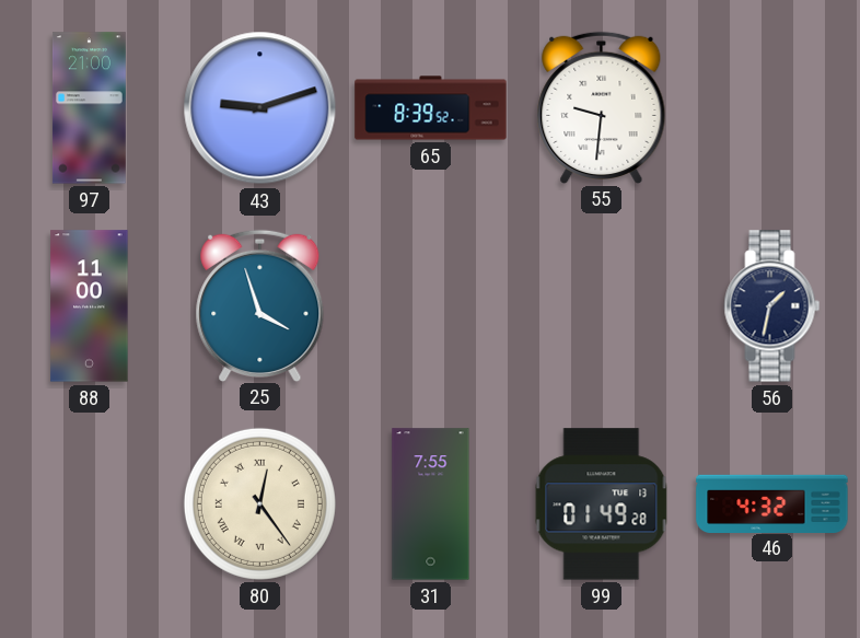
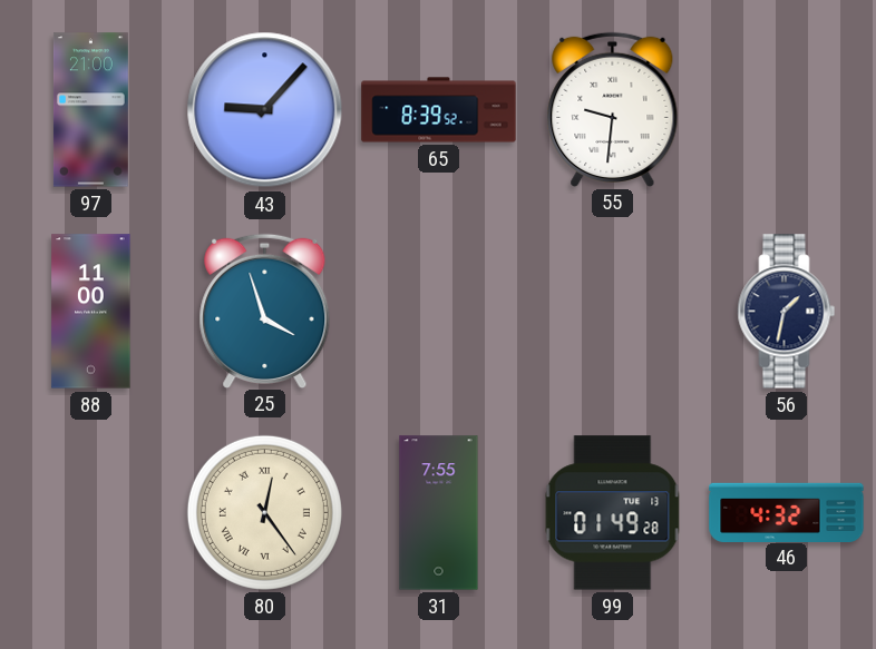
43: 9:12 -> 9:07
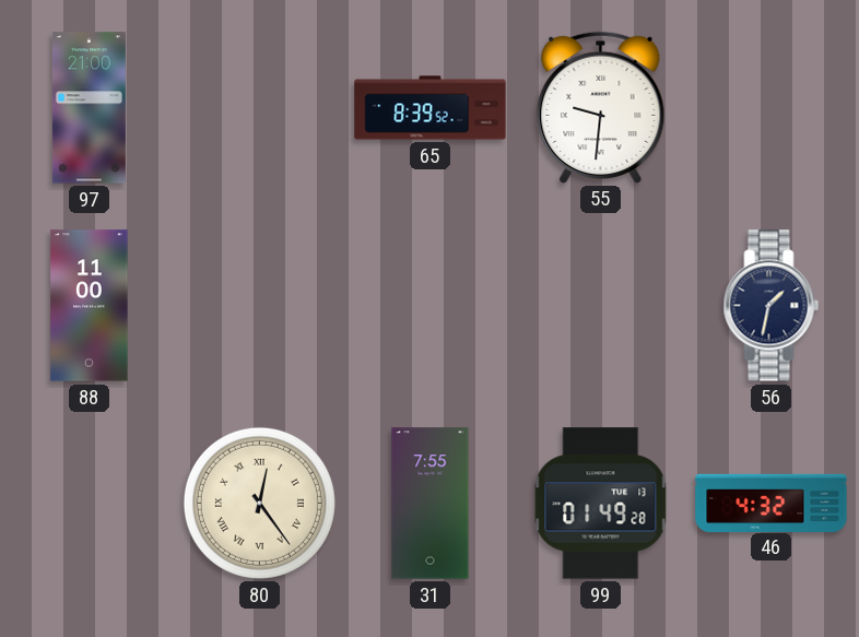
43: 9:07 -> none
25: 3:57 -> none
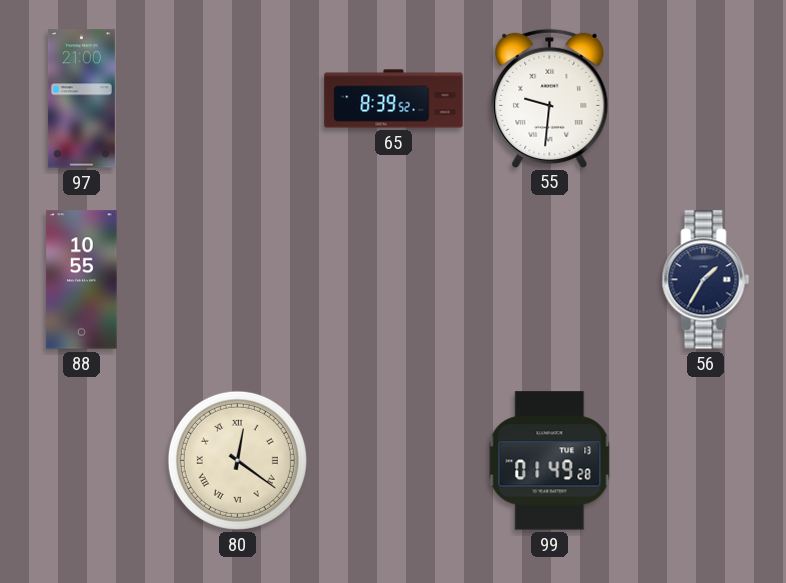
88: 11:00 -> 10:55
56: 1:32 -> 1:35
80: 12:24 -> 12:21
31: 7:55 -> none
46: 4:32 -> none
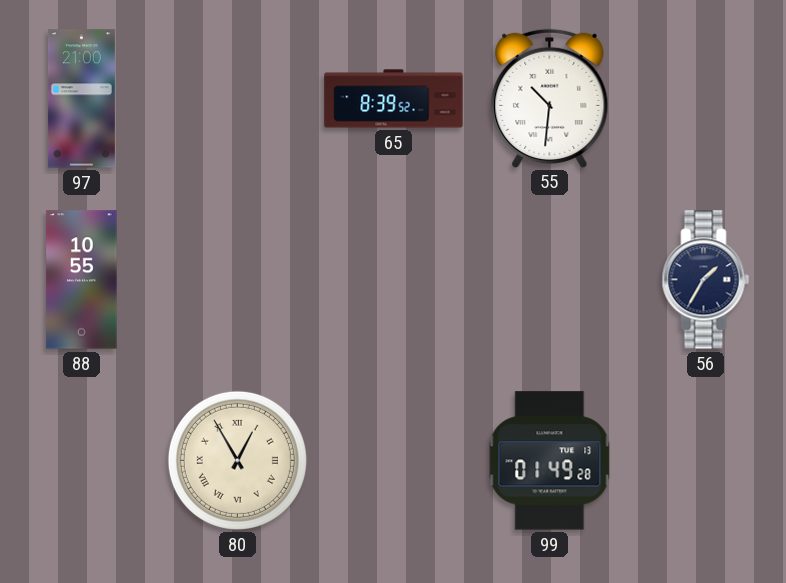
55: 9:31 -> 10:31
80: 12:21 -> 12:55
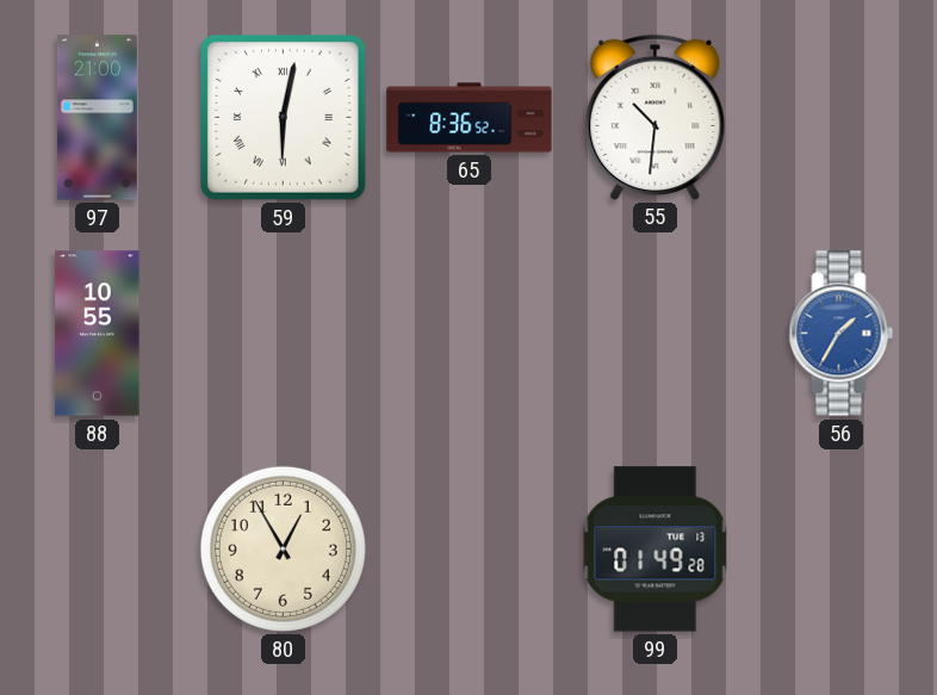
59: none -> 6:02
65: 8:39 -> 8:36
56 dial: navy -> blue
80 numerals: Roman -> Arabic
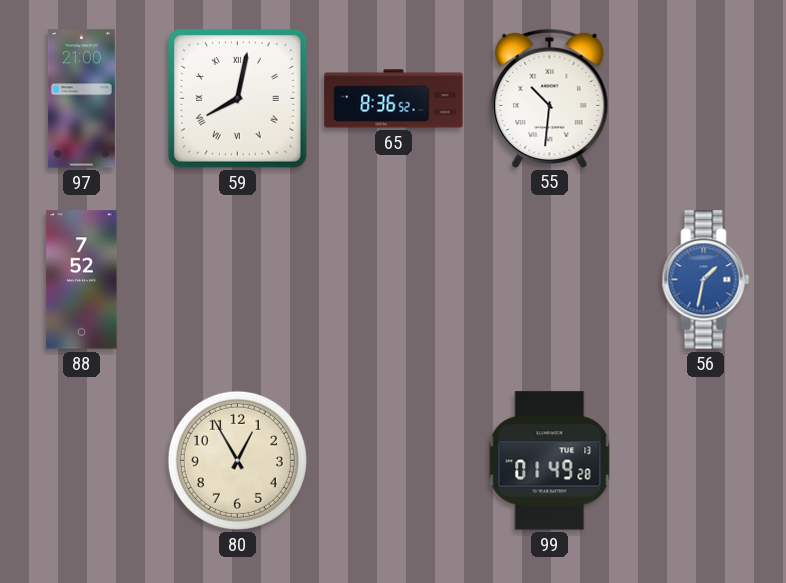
59: 6:02 -> 8:02
88: 10:55 -> 7:52
56: 1:35 -> 1:32
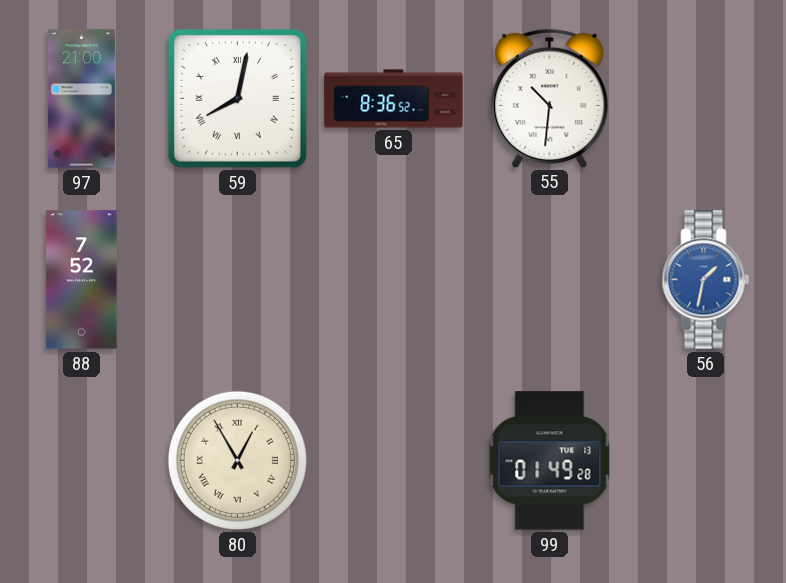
80 numerals: Arabic -> Roman
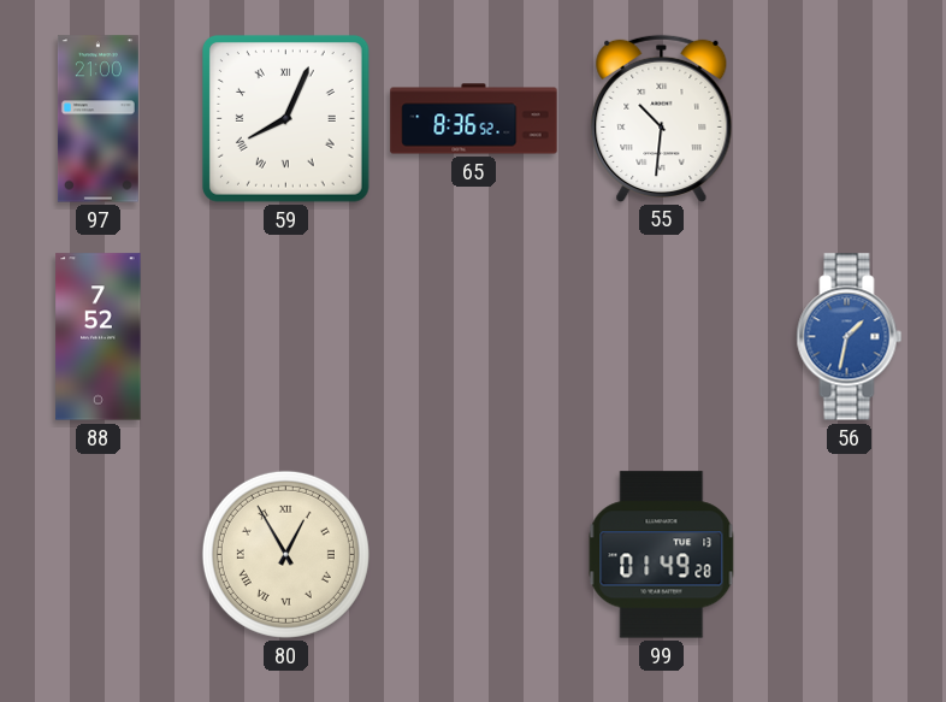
59: 8:02 -> 8:04
